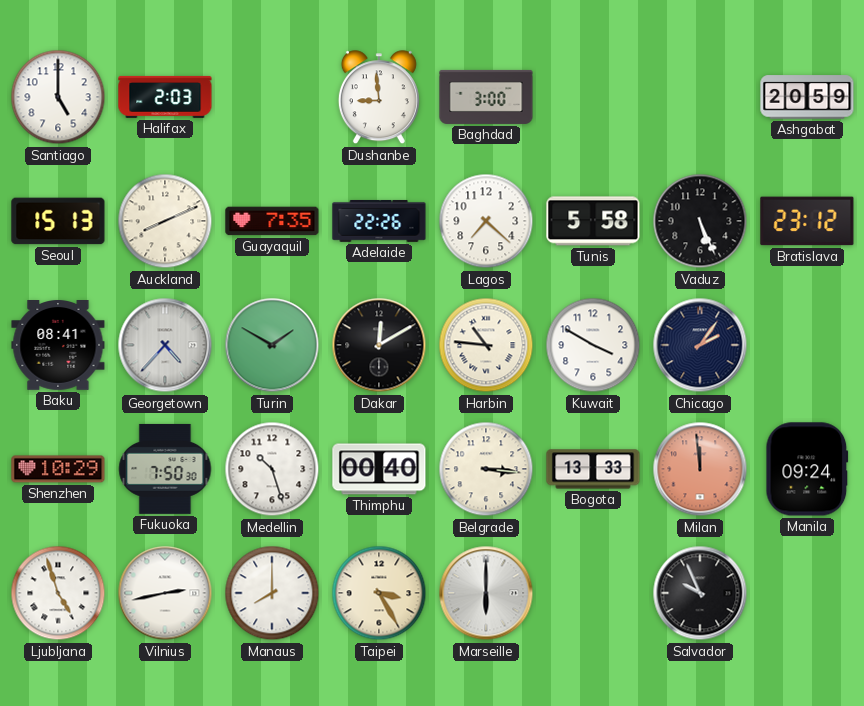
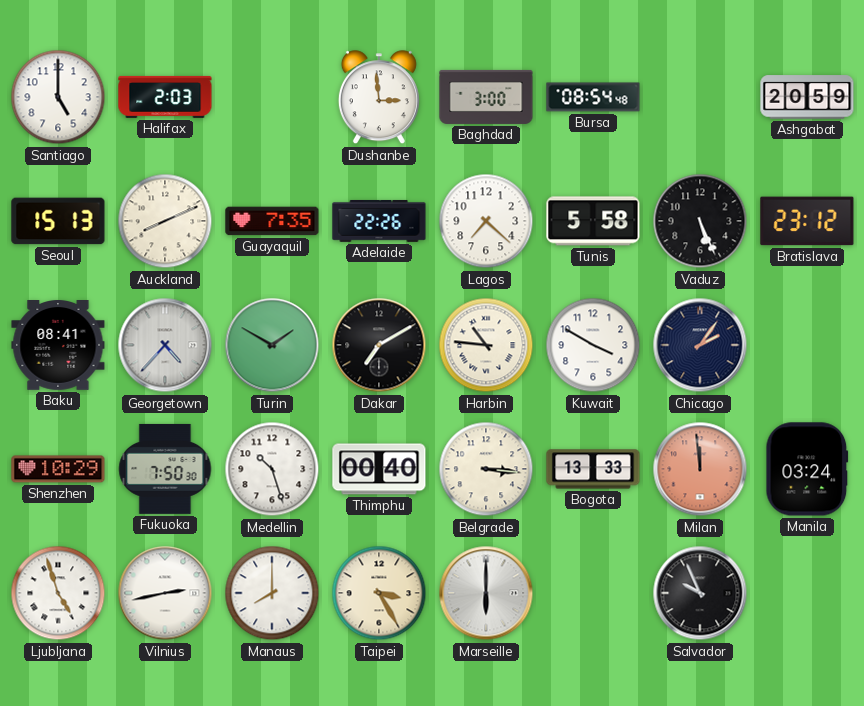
Dushanbe: 8:59 -> 2:59
Bursa: none -> 08:54
Dakar: 12:10 -> 7:10
Manila: 09:24 -> 03:24
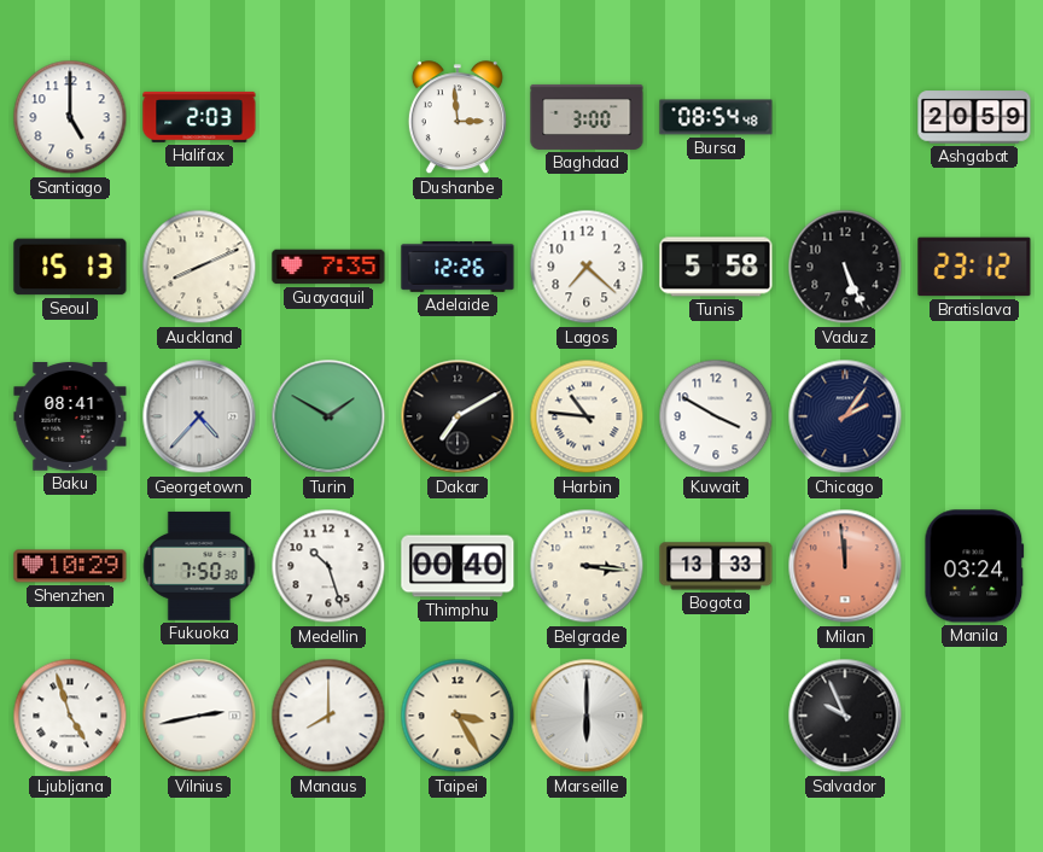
Adelaide: 22:26 -> 12:26
